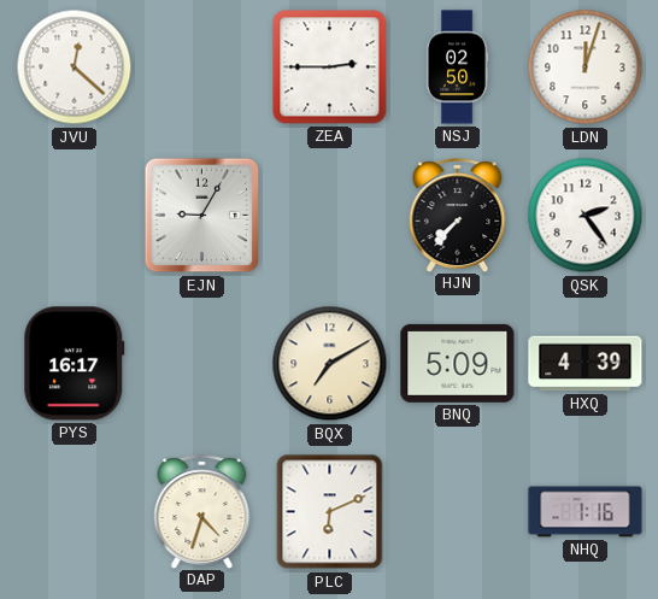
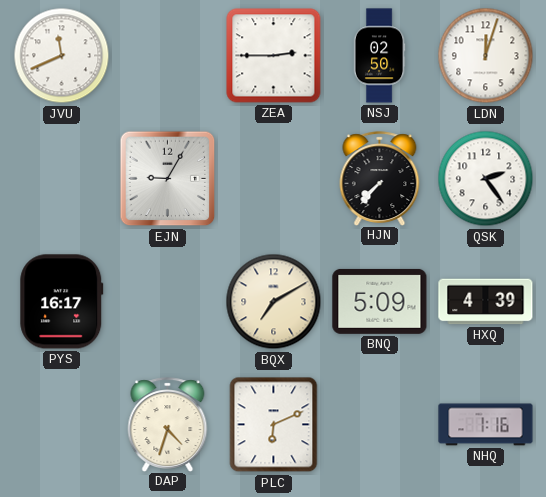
JVU: 12:22 -> 11:41
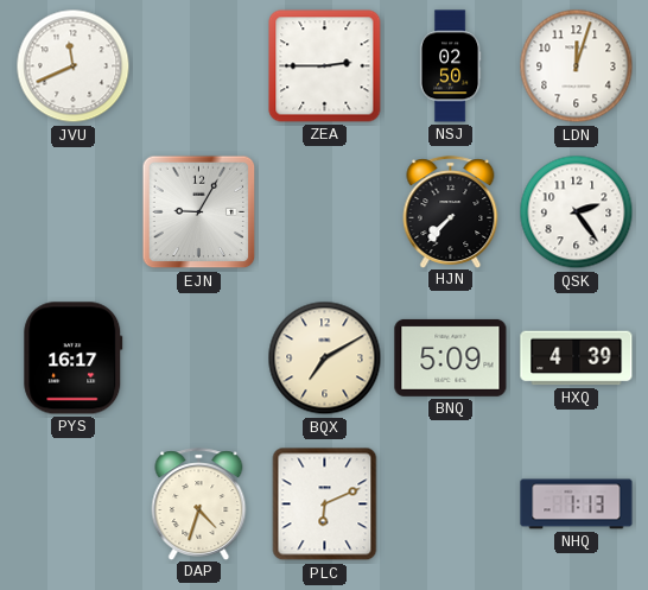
NHQ: 1:16 -> 1:13
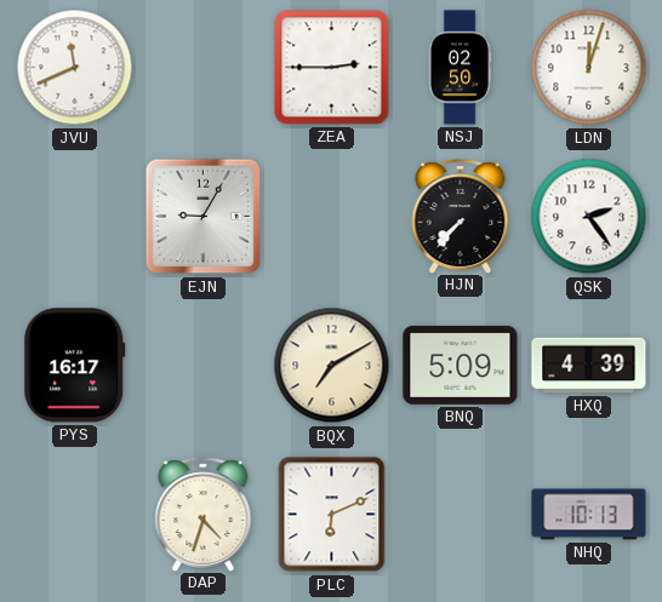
NHQ: 1:13 -> 10:13
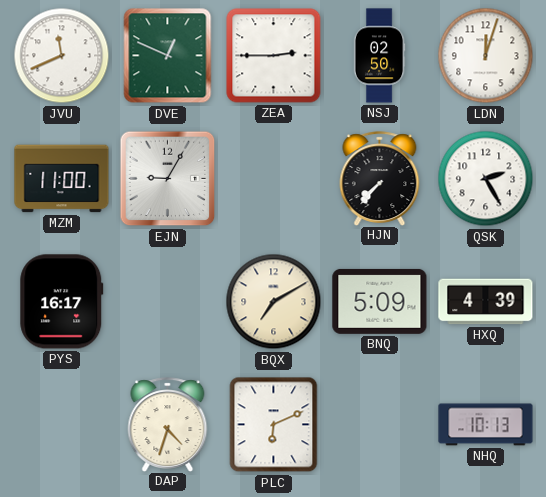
DVE: none -> 12:49
MZM: none -> 11:00
QSK: 2:24 -> 2:25
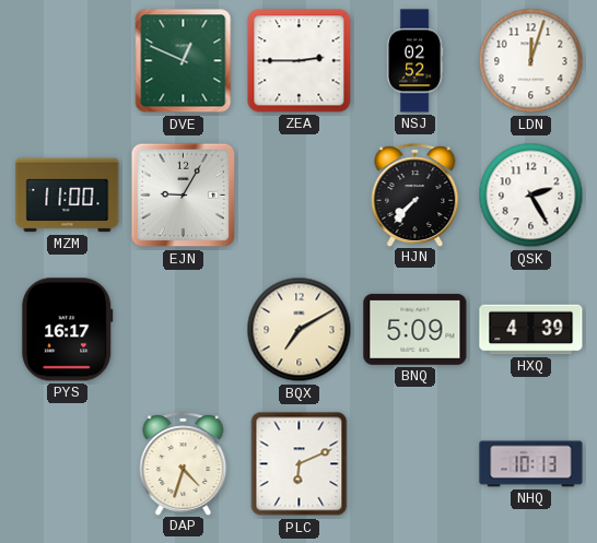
JVU: 11:41 -> none
NSJ: 02:50 -> 02:52
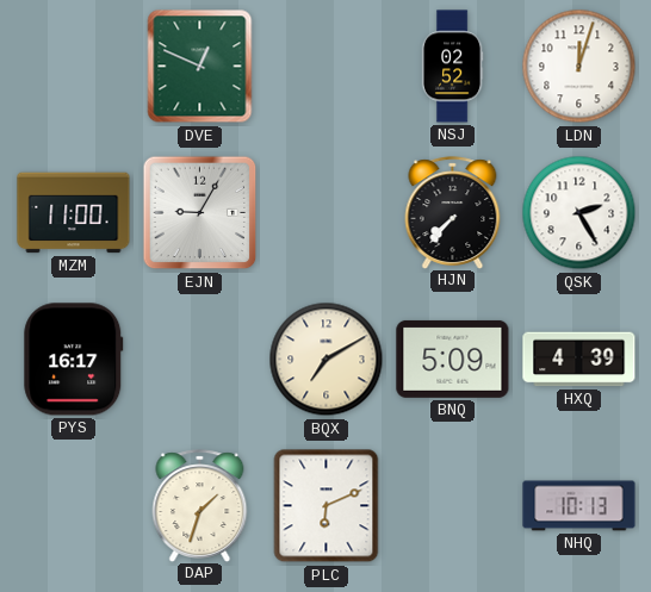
ZEA: 2:45 -> none
DAP: 4:33 -> 1:33
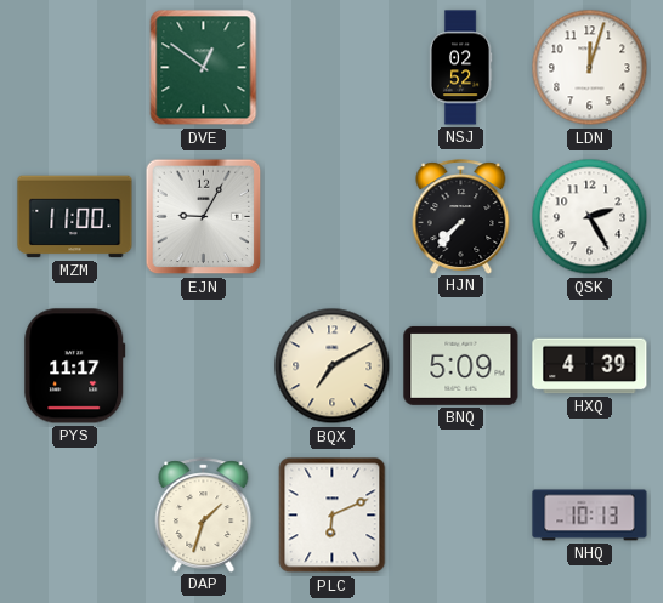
DVE: 12:49 -> 12:51
PYS: 16:17 -> 11:17
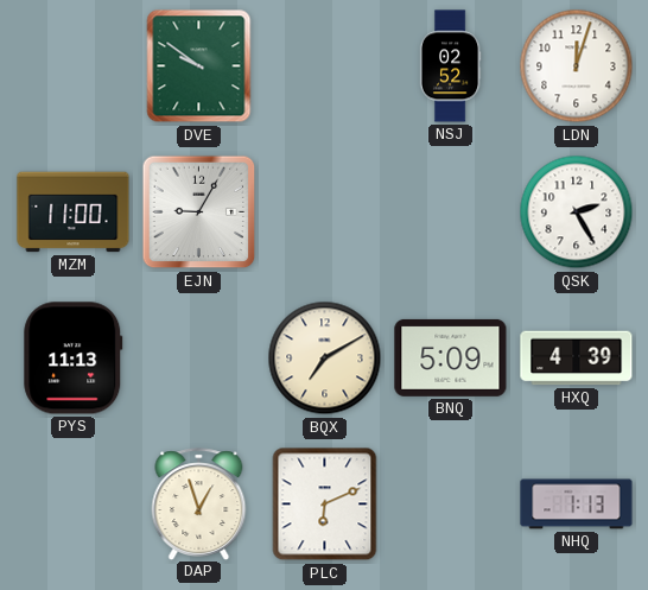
DVE: 12:51 -> 9:51
HJN: 7:37 -> none
PYS: 11:17 -> 11:13
DAP: 1:33 -> 12:57
NHQ: 10:13 -> 1:13
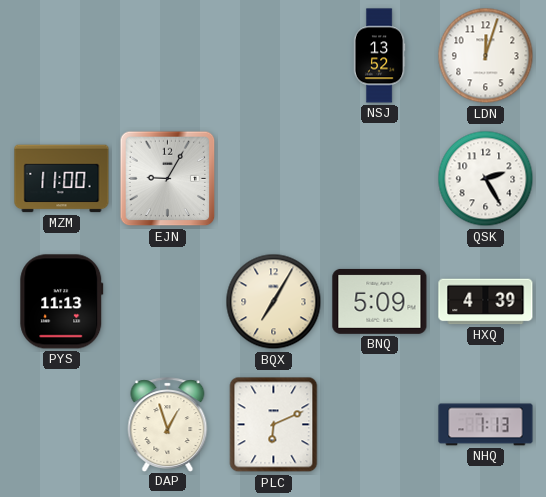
DVE: 9:51 -> none
NSJ: 02:52 -> 13:52
BQX: 7:10 -> 7:05
